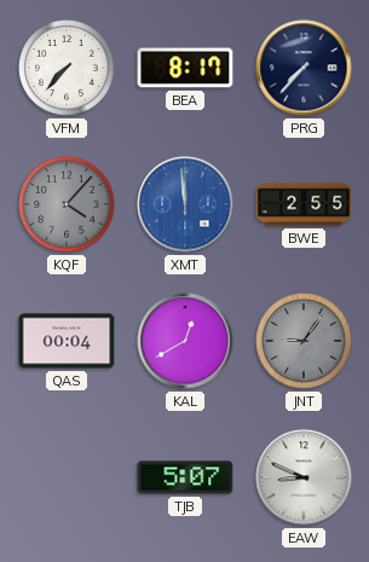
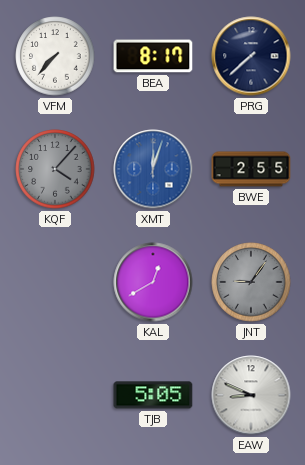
PRG: 7:37 -> 7:38
XMT: 11:59 -> 12:03
QAS: 00:04 -> none
TJB: 5:07 -> 5:05
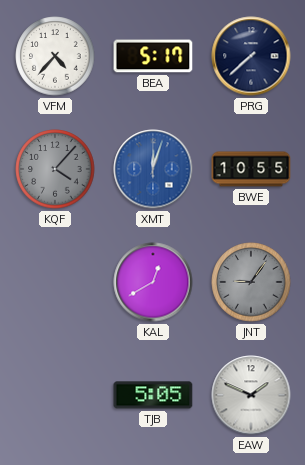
VFM: 7:37 -> 4:37
BEA: 8:17 -> 5:17
BWE: 2:55 -> 10:55
EAW: 8:49 -> 1:49
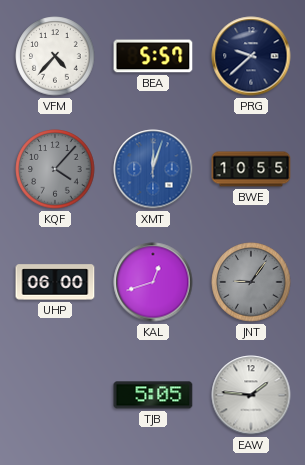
BEA: 5:17 -> 5:57
PRG: 7:38 -> 9:38
UHP: none -> 06:00
KAL: 12:40 -> 12:42
EAW: 1:49 -> 1:46
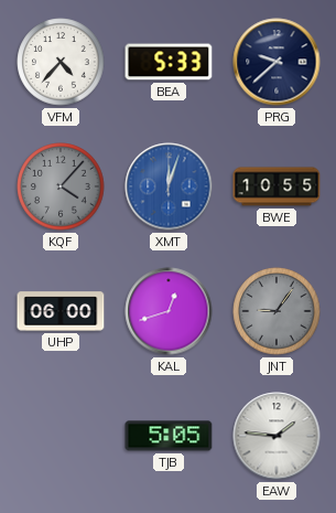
BEA: 5:57 -> 5:33
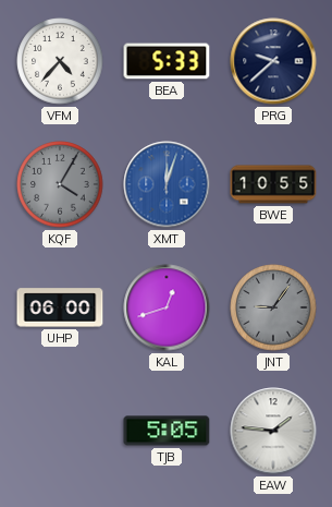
KQF: 4:07 -> 4:05
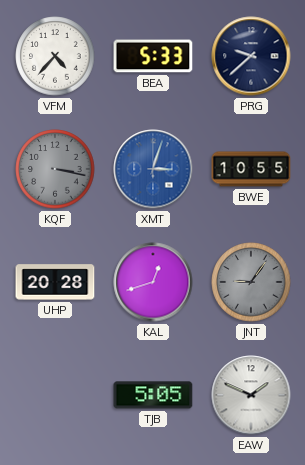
KQF: 4:05 -> 3:17
XMT: 12:03 -> 3:03
UHP: 06:00 -> 20:28
EAW: 1:46 -> 1:49
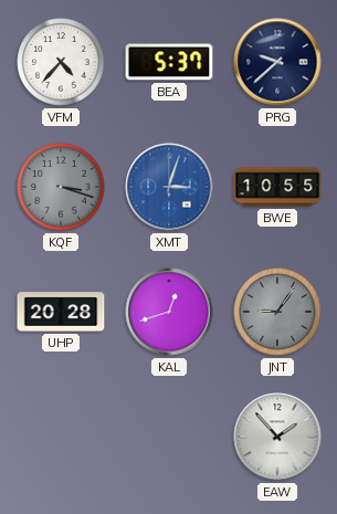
BEA: 5:33 -> 5:37
KQF: 3:17 -> 3:18
TJB: 5:05 -> none
EAW: 1:49 -> 1:53
